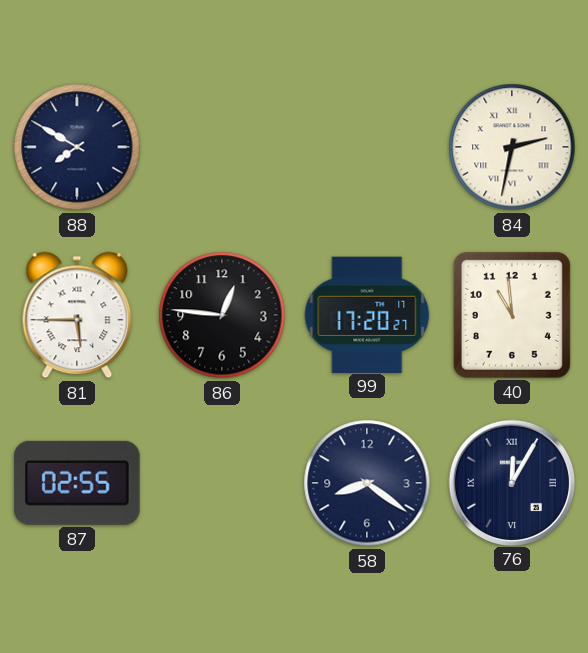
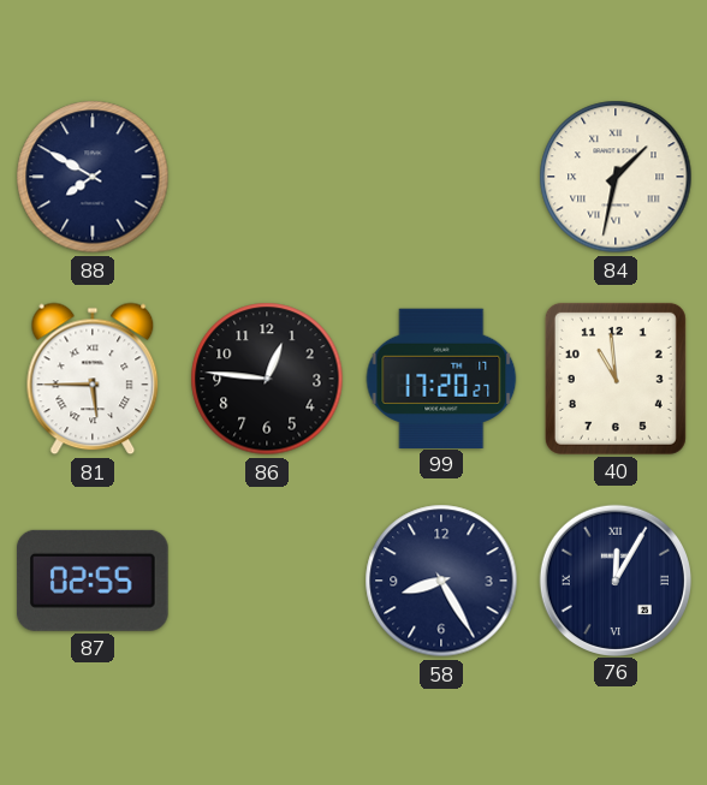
84: 2:32 -> 1:32
58: 8:21 -> 8:25
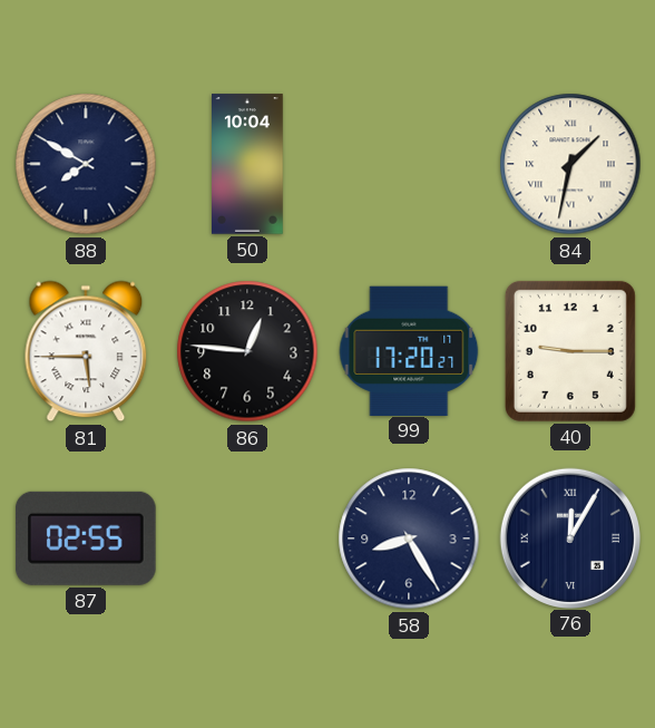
50: none -> 10:04
40: 10:59 -> 9:15
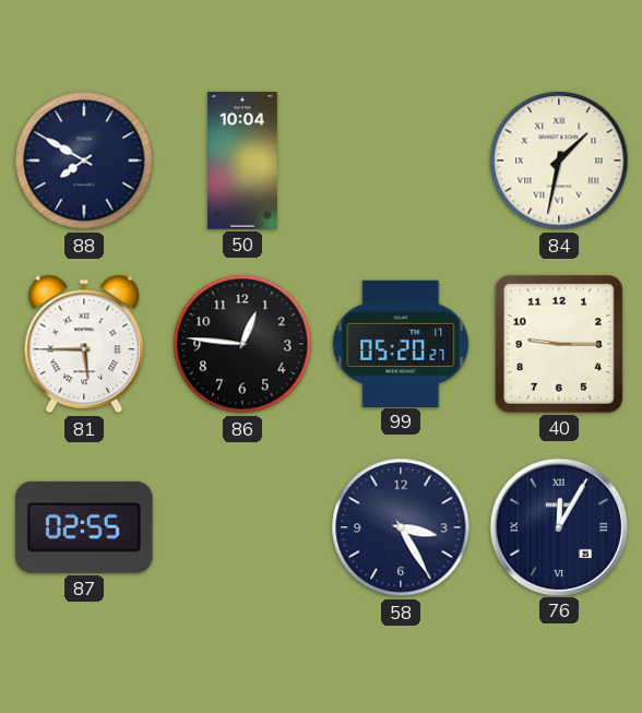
99: 17:20 -> 05:20
58: 8:25 -> 3:25
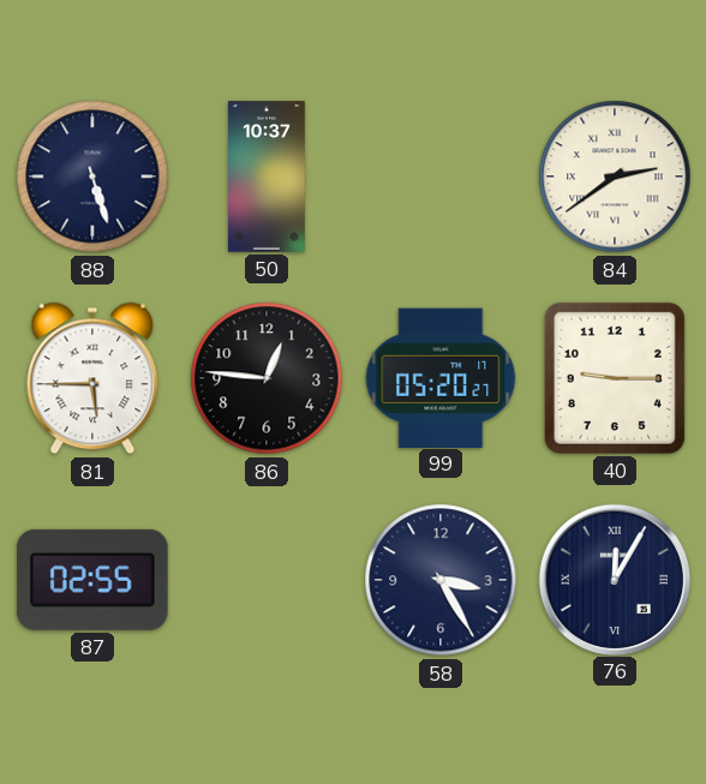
88: 7:50 -> 5:27
50: 10:04 -> 10:37
84: 1:32 -> 2:39
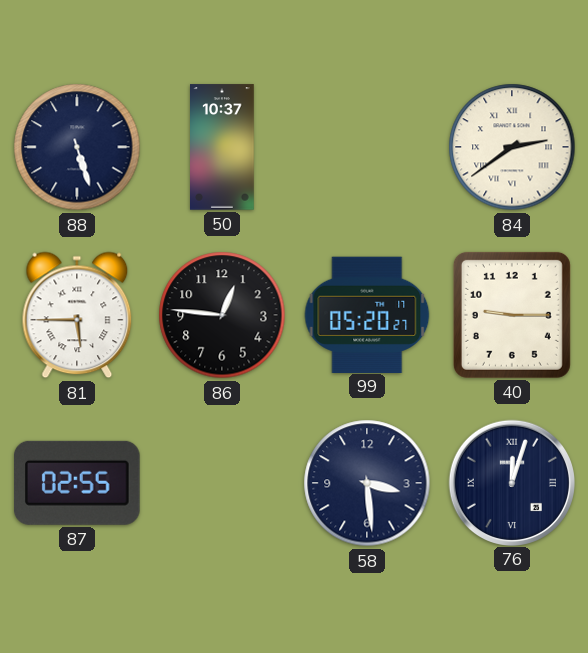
58: 3:25 -> 3:29
76: 12:05 -> 12:03
